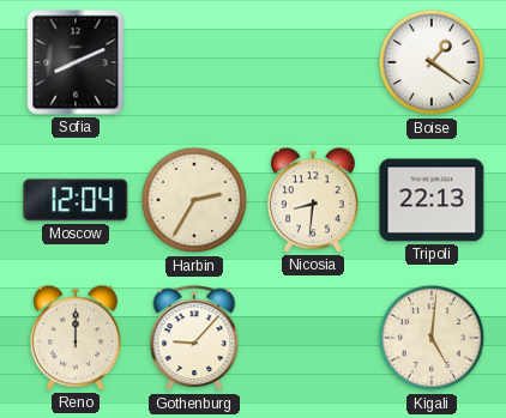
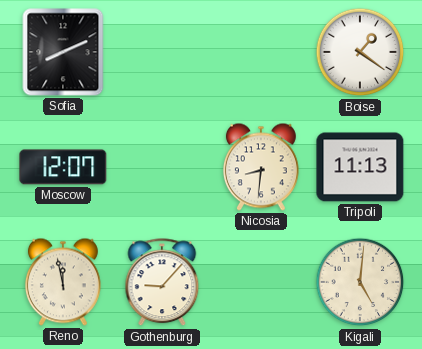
Moscow: 12:04 -> 12:07
Harbin: 2:35 -> none
Tripoli: 22:13 -> 11:13
Reno: 12:00 -> 11:58
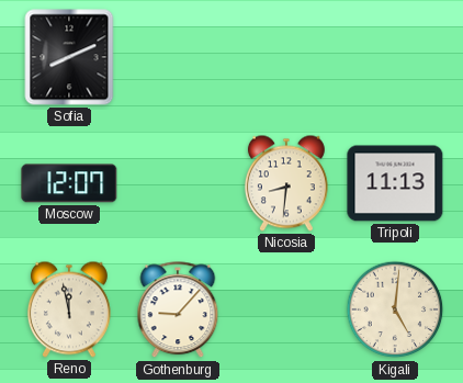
Boise: 1:21 -> none
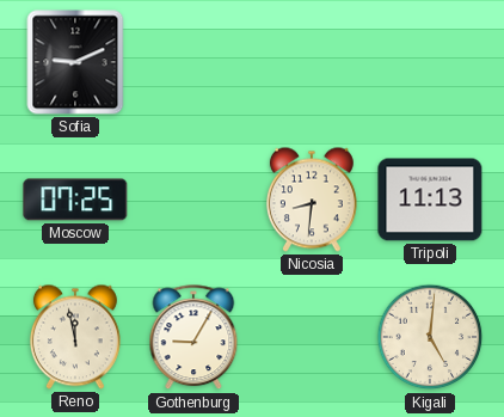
Sofia: 8:11 -> 9:11
Moscow: 12:07 -> 07:25
Gothenburg: 9:07 -> 9:05
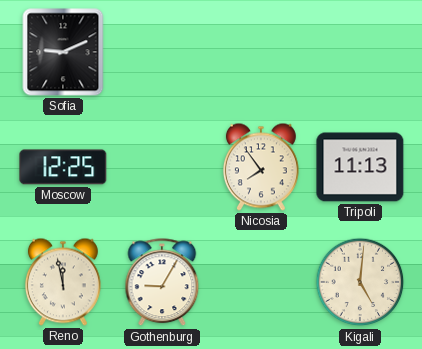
Moscow: 07:25 -> 12:25
Nicosia: 8:31 -> 7:54
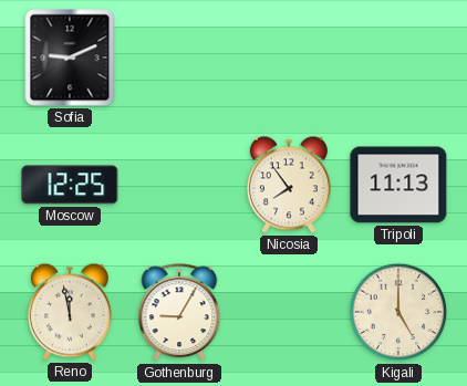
Kigali: 5:01 -> 5:00
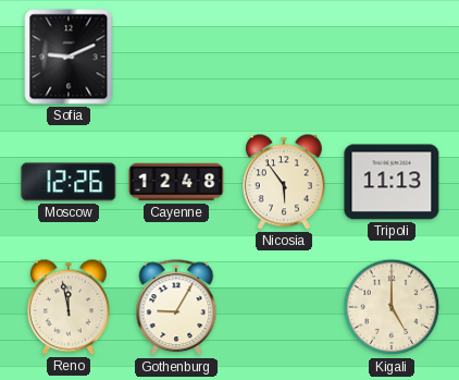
Moscow: 12:25 -> 12:26
Cayenne: none -> 12:48
Nicosia: 7:54 -> 5:54
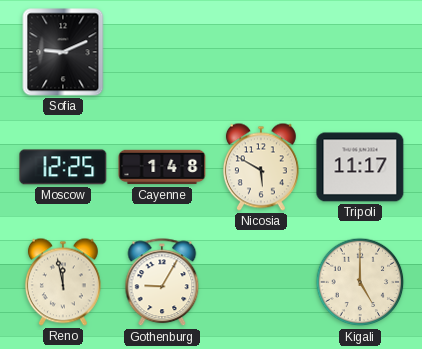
Moscow: 12:26 -> 12:25
Cayenne: 12:48 -> 1:48
Nicosia: 5:54 -> 5:50
Tripoli: 11:13 -> 11:17
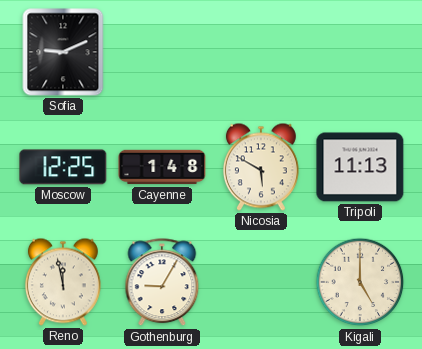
Tripoli: 11:17 -> 11:13
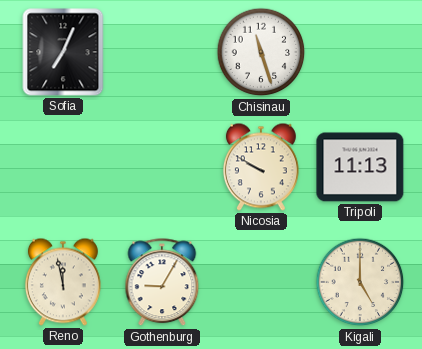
Sofia: 9:11 -> 7:04
Chisinau: none -> 11:27
Moscow: 12:25 -> none
Cayenne: 1:48 -> none
Nicosia: 5:50 -> 9:50
